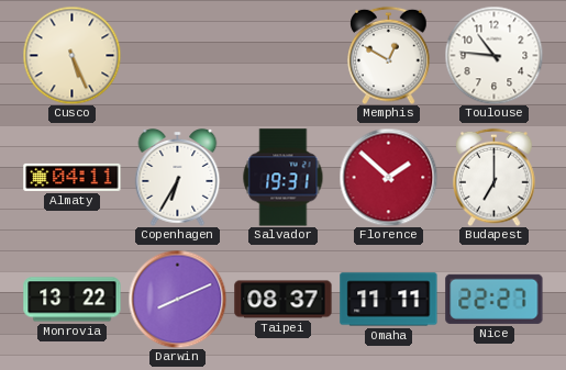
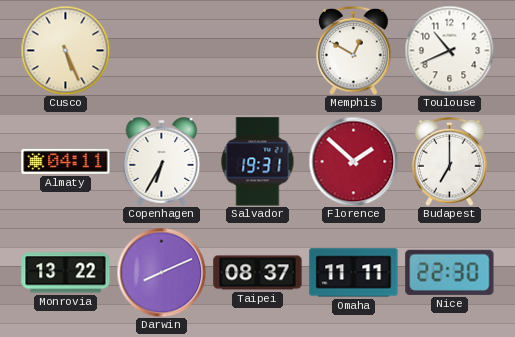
Toulouse: 10:46 -> 10:41
Nice: 22:27 -> 22:30
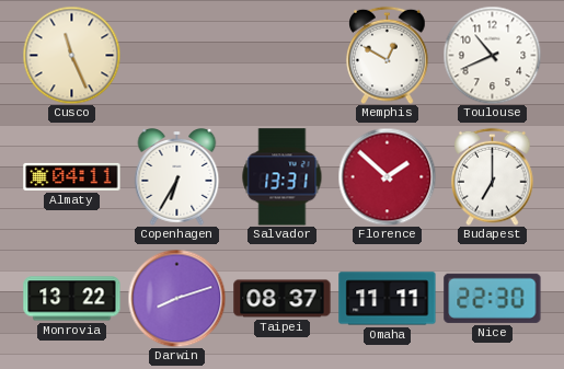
Cusco: 5:26 -> 11:26
Salvador: 19:31 -> 13:31
Darwin: 8:11 -> 8:12
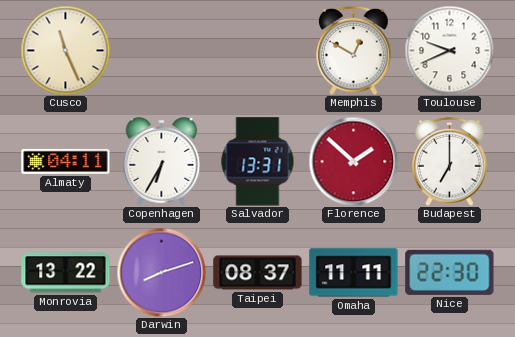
Toulouse: 10:41 -> 9:41
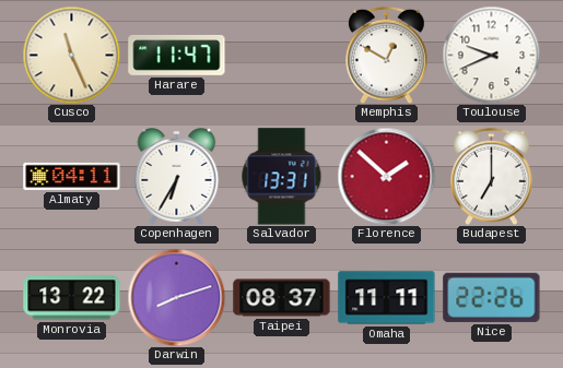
Harare: none -> 11:47
Nice: 22:30 -> 22:26
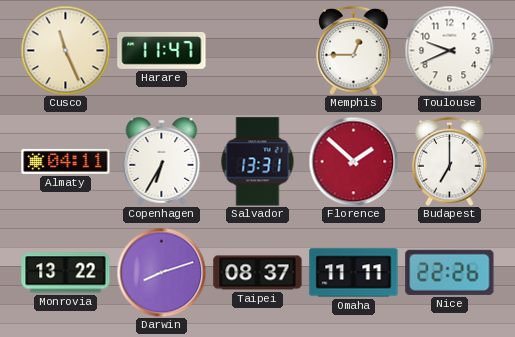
Memphis: 12:50 -> 12:45
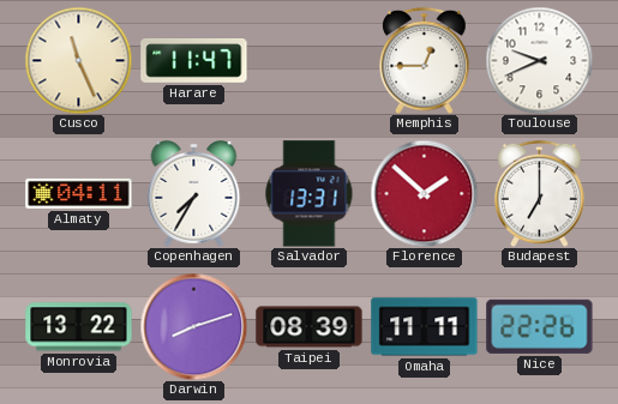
Copenhagen: 6:35 -> 7:35
Taipei: 08:37 -> 08:39
